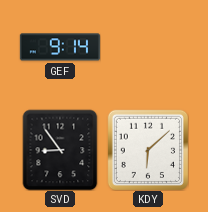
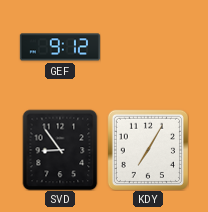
GEF: 9:14 -> 9:12
KDY: 6:08 -> 7:05
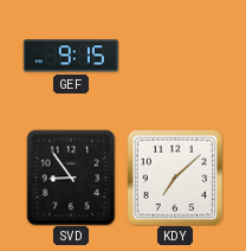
GEF: 9:12 -> 9:15
KDY: 7:05 -> 7:08
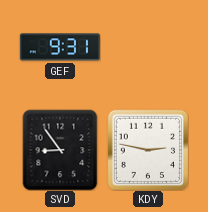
GEF: 9:15 -> 9:31
KDY: 7:08 -> 2:47
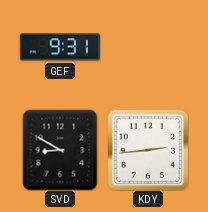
SVD: 8:54 -> 8:50
KDY: 2:47 -> 2:44
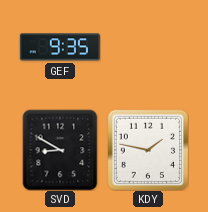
GEF: 9:31 -> 9:35
KDY: 2:44 -> 1:47
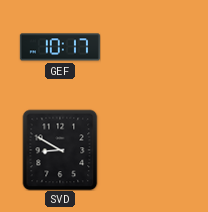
GEF: 9:35 -> 10:17
KDY: 1:47 -> none
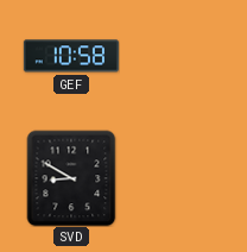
GEF: 10:17 -> 10:58
